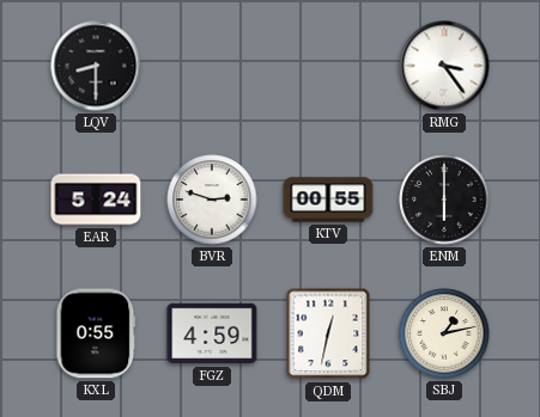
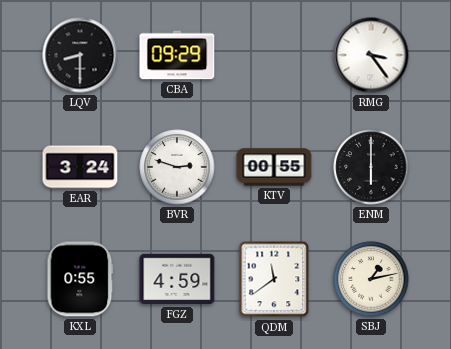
CBA: none -> 09:29
EAR: 5:24 -> 3:24
QDM: 12:32 -> 11:39
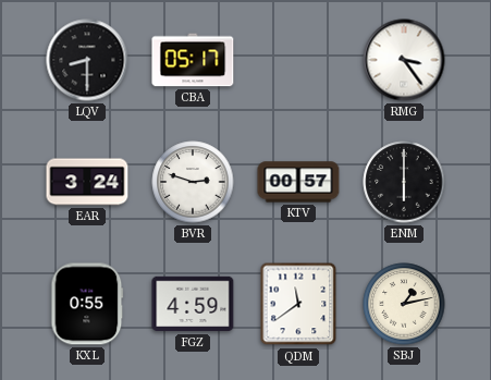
CBA: 09:29 -> 05:17
KTV: 00:55 -> 00:57
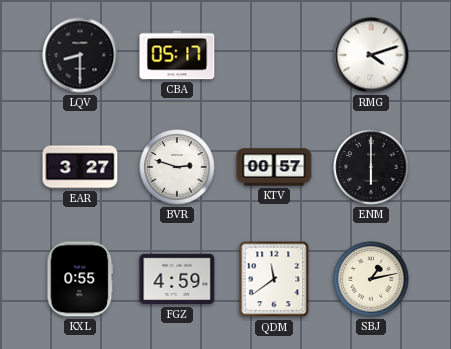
RMG: 3:24 -> 4:12
EAR: 3:24 -> 3:27
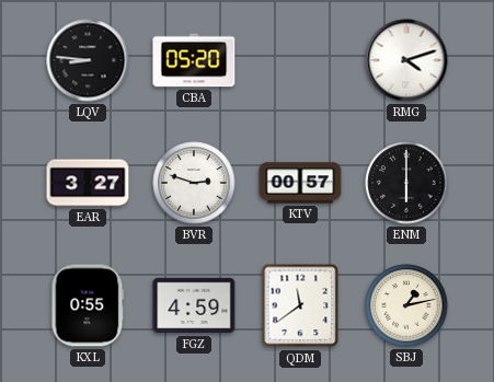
LQV: 8:30 -> 8:46
CBA: 05:17 -> 05:20
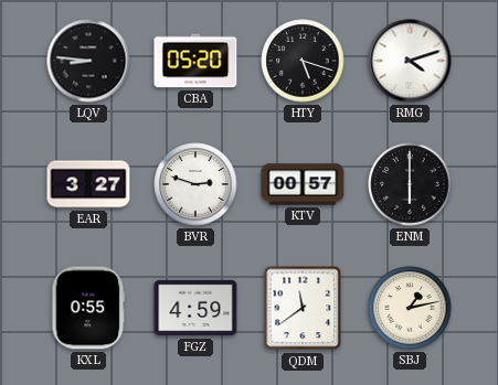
HTY: none -> 5:18
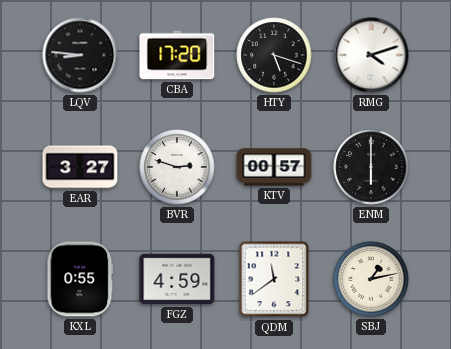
CBA: 05:20 -> 17:20
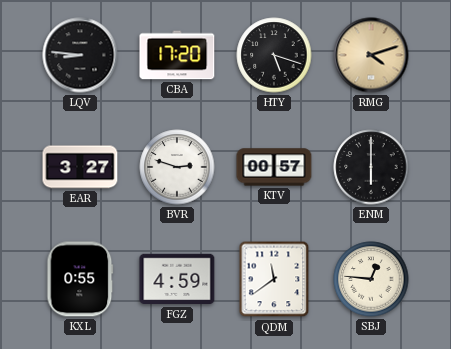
RMG dial: white -> champagne
SBJ: 1:13 -> 12:46
